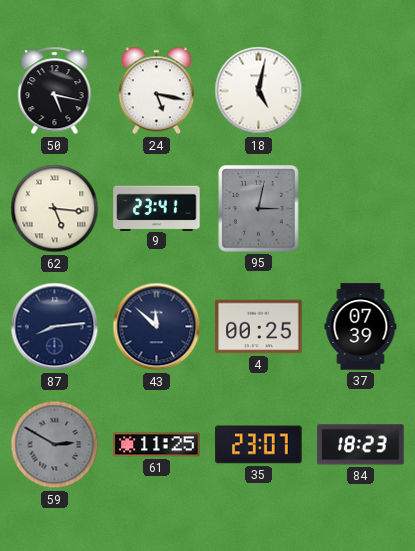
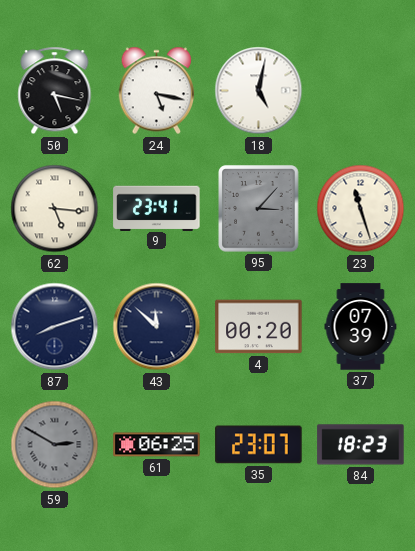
95: 3:02 -> 3:07
23: none -> 11:27
87: 8:14 -> 8:12
4: 00:25 -> 00:20
61: 11:25 -> 06:25
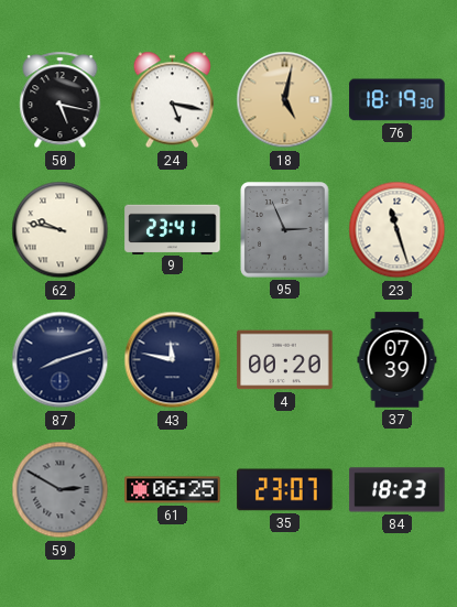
18 dial: white -> champagne
76: none -> 18:19
62: 5:16 -> 9:47
95: 3:07 -> 2:56
43: 11:52 -> 11:47
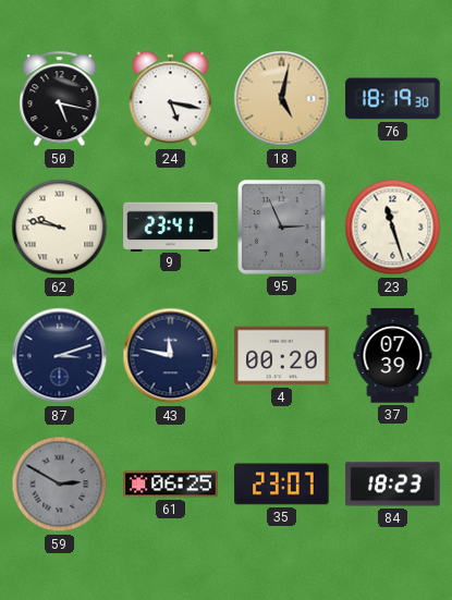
87: 8:12 -> 3:12
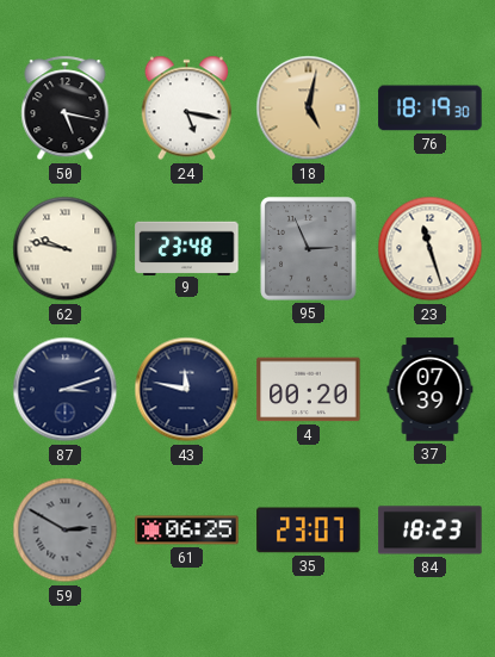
9: 23:41 -> 23:48
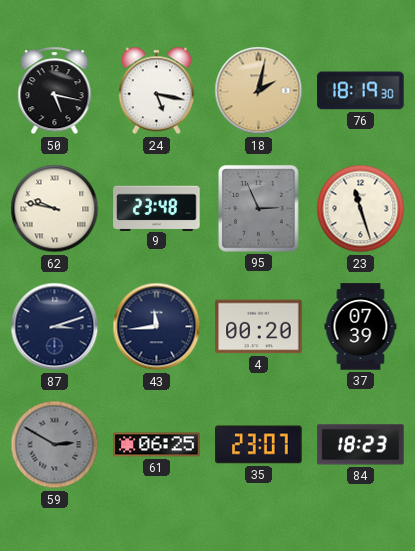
18: 5:02 -> 2:02
43: 11:47 -> 11:44
